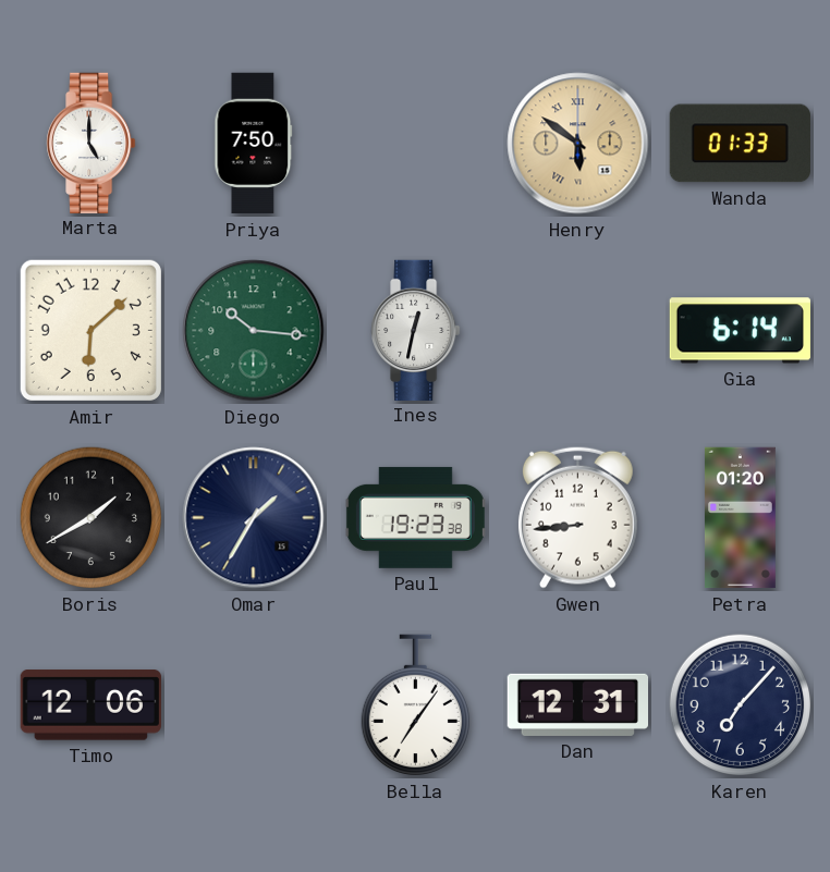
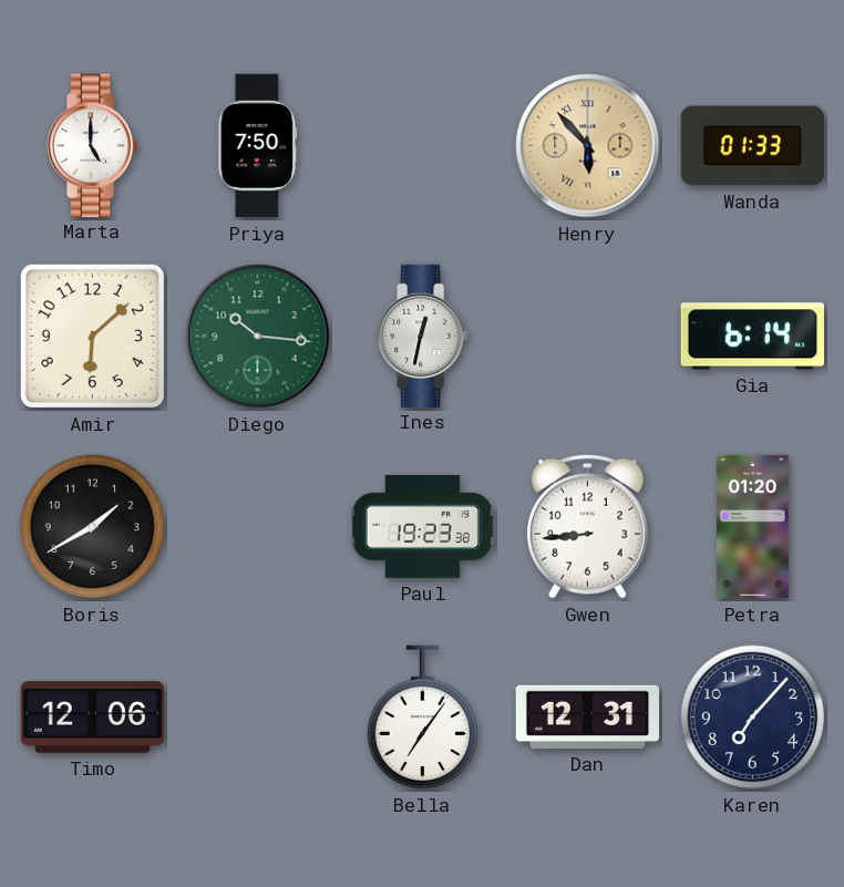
Henry: 5:51 -> 5:53
Omar: 1:35 -> none
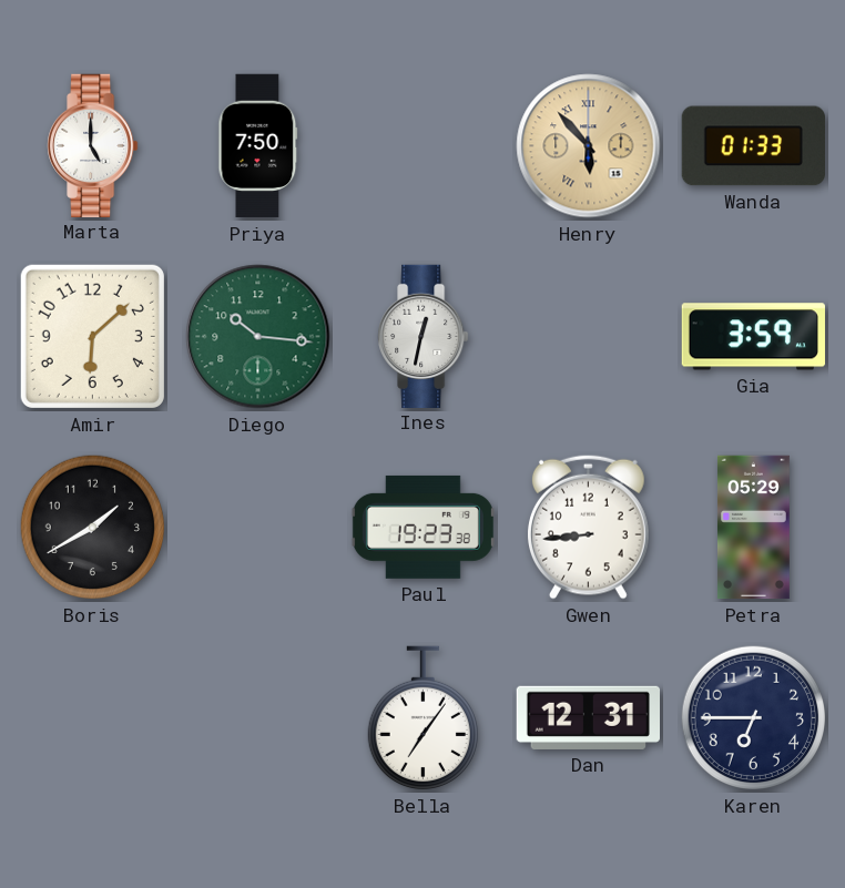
Gia: 6:14 -> 3:59
Petra: 01:20 -> 05:29
Timo: 12:06 -> none
Karen: 7:07 -> 6:45
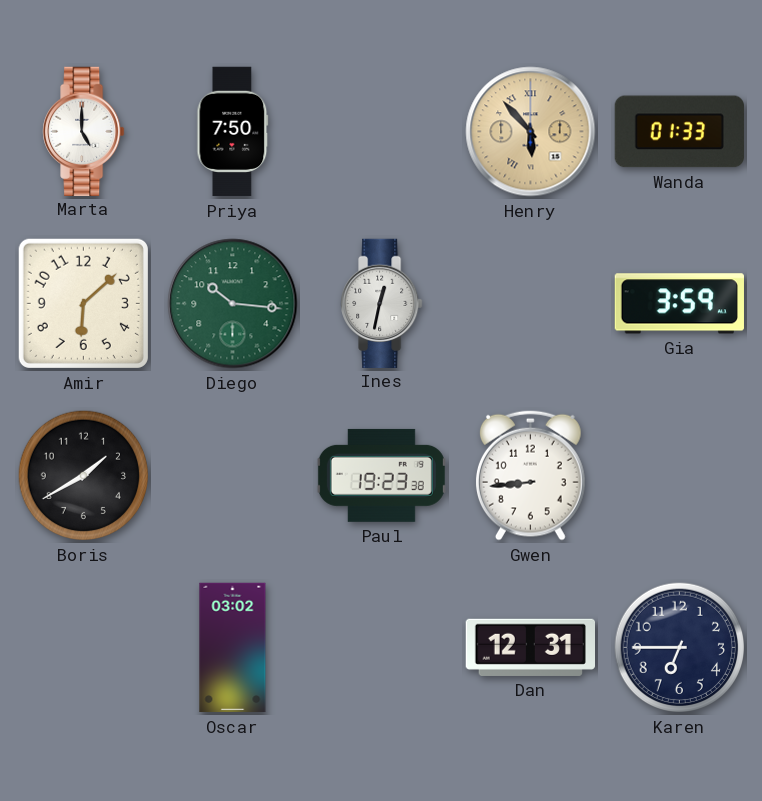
Petra: 05:29 -> none
Oscar: none -> 03:02
Bella: 7:06 -> none
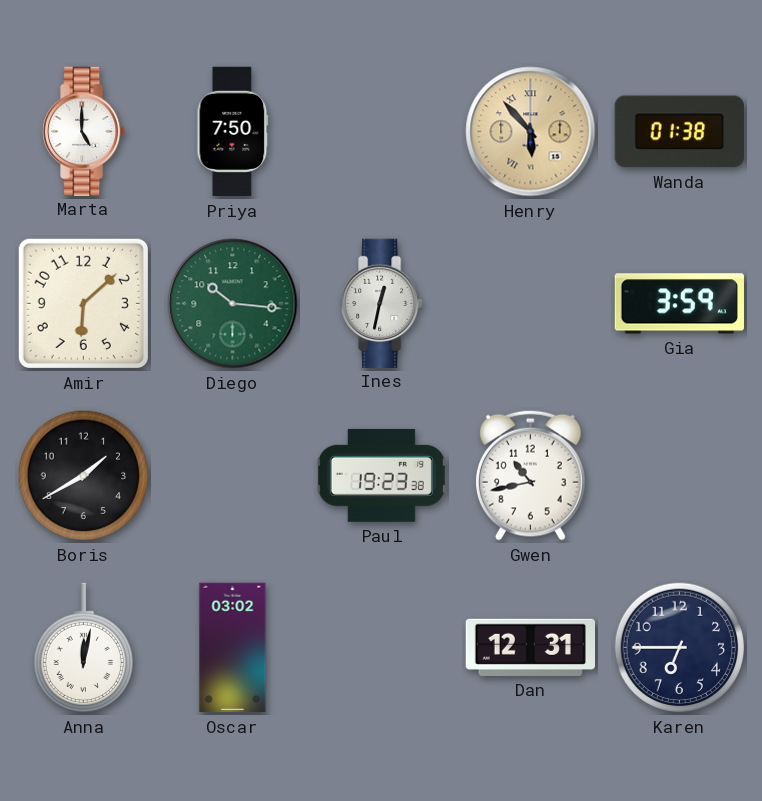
Wanda: 01:33 -> 01:38
Gwen: 8:44 -> 10:43
Anna: none -> 12:02
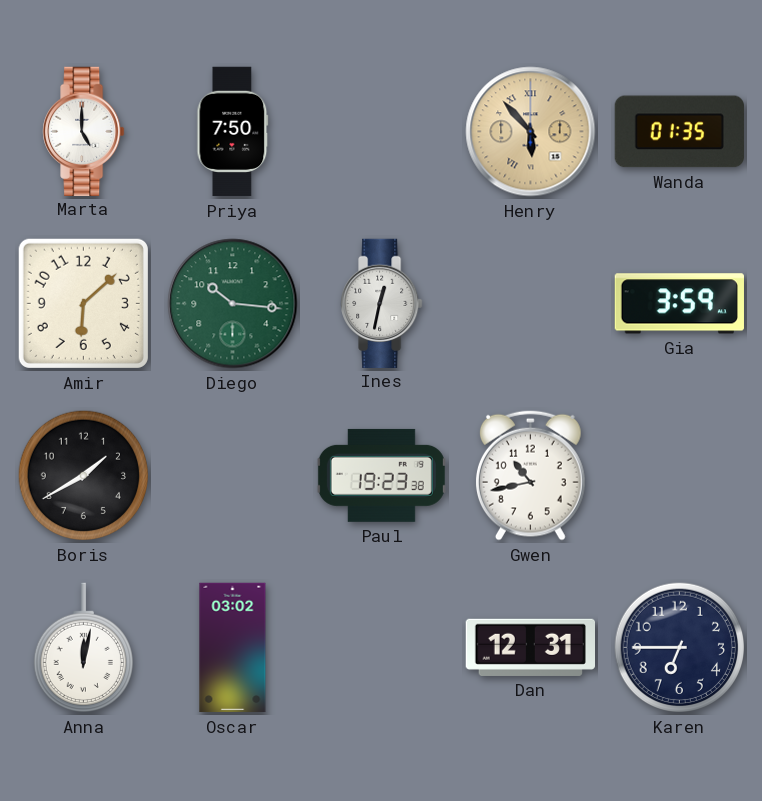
Wanda: 01:38 -> 01:35
